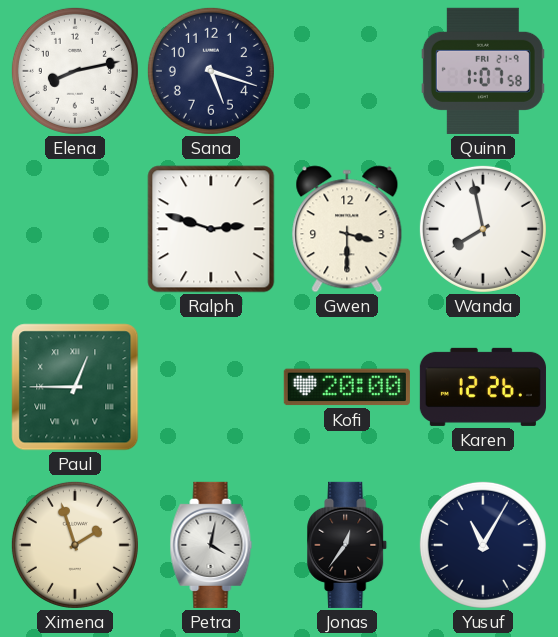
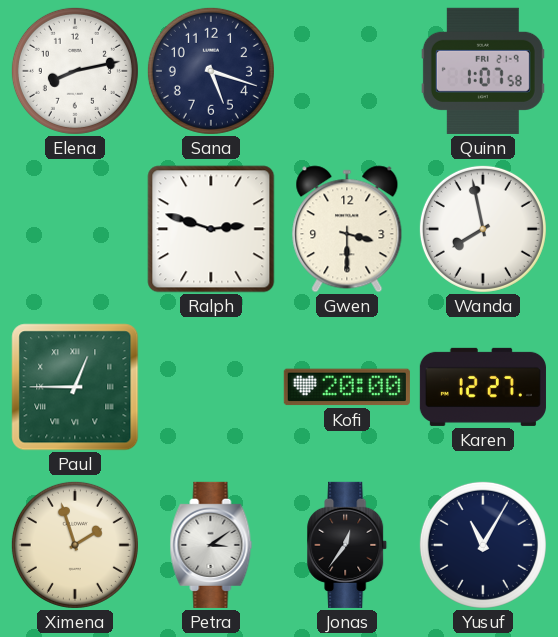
Karen: 12:26 -> 12:27
Petra: 4:02 -> 3:09
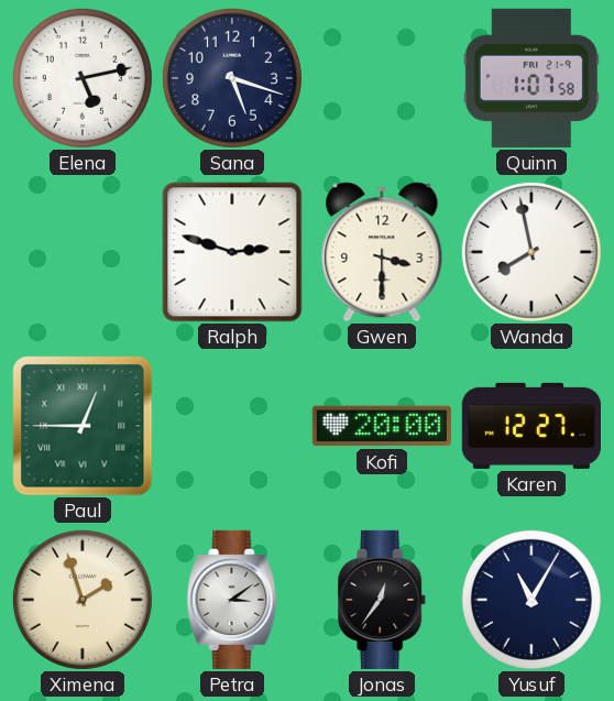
Elena: 8:13 -> 5:13
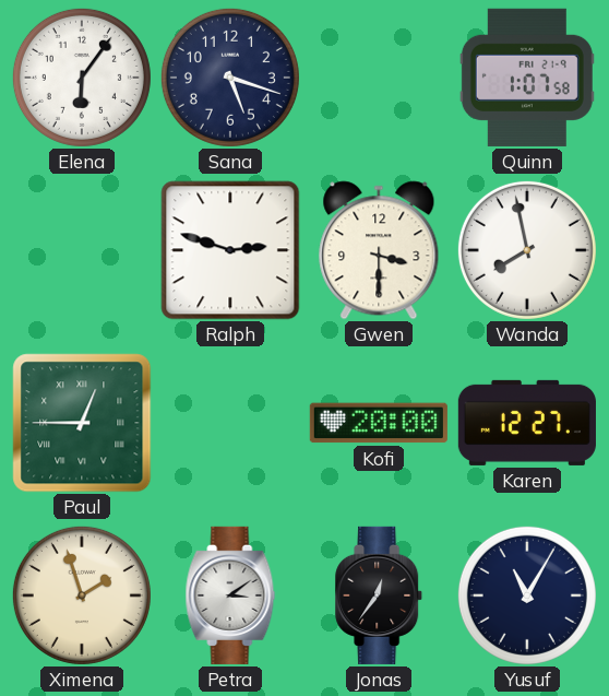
Elena: 5:13 -> 6:06
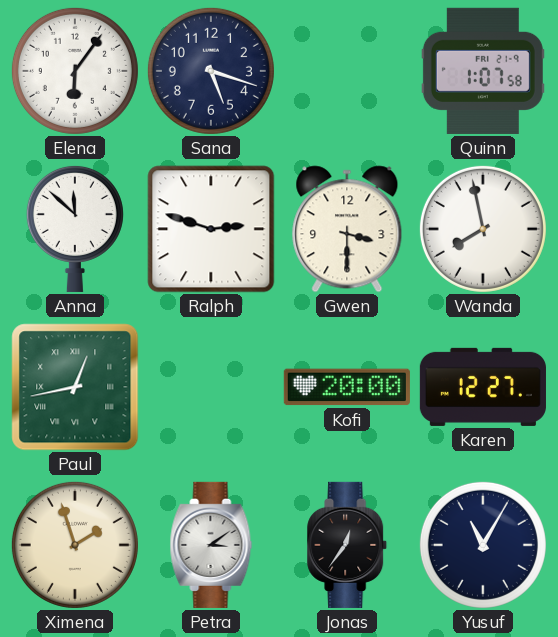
Anna: none -> 11:52
Paul: 12:45 -> 12:43
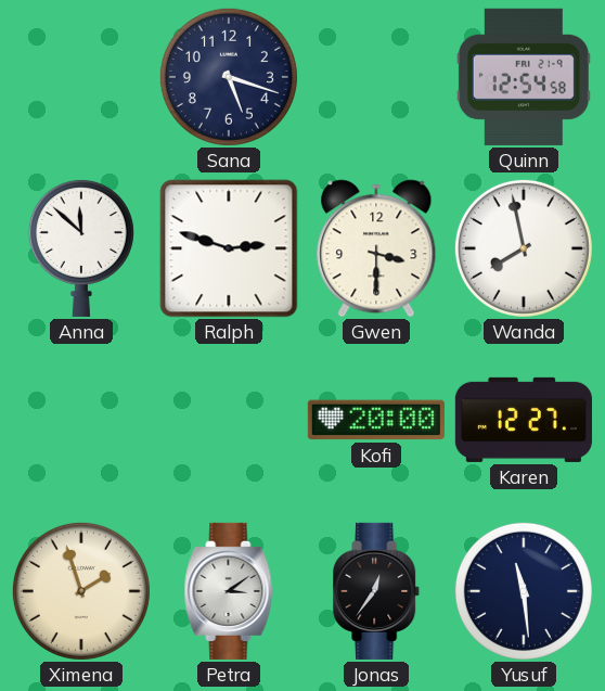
Elena: 6:06 -> none
Quinn: 1:07 -> 12:54
Paul: 12:43 -> none
Yusuf: 11:05 -> 11:29
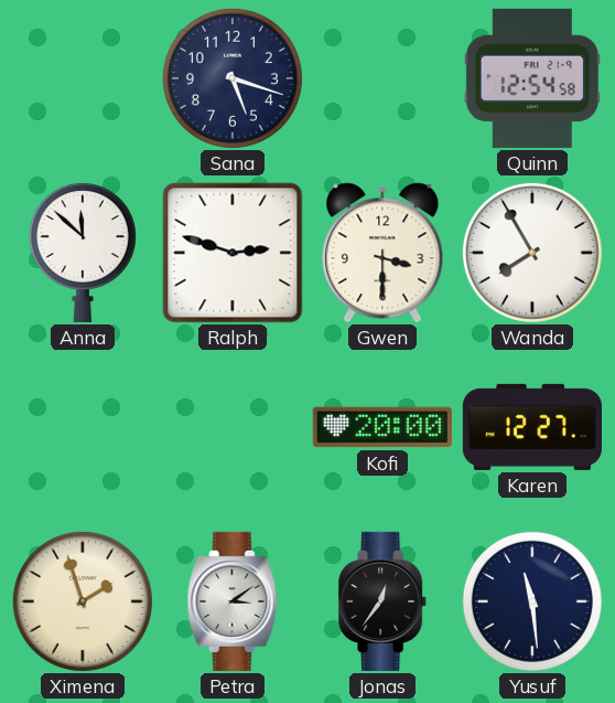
Wanda: 7:58 -> 7:55
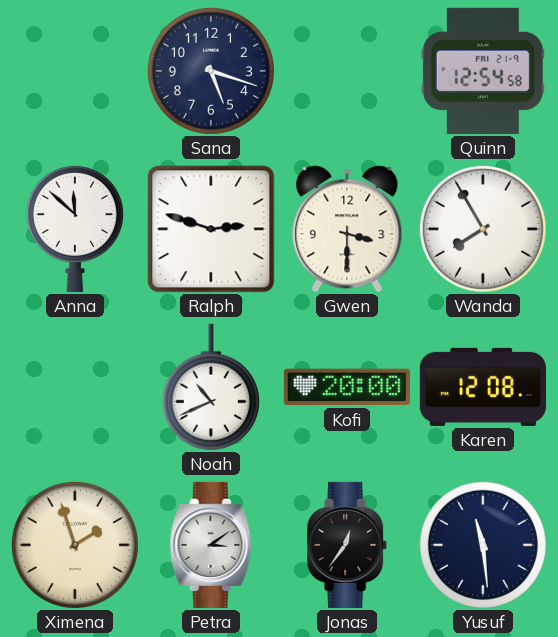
Noah: none -> 10:41
Karen: 12:27 -> 12:08
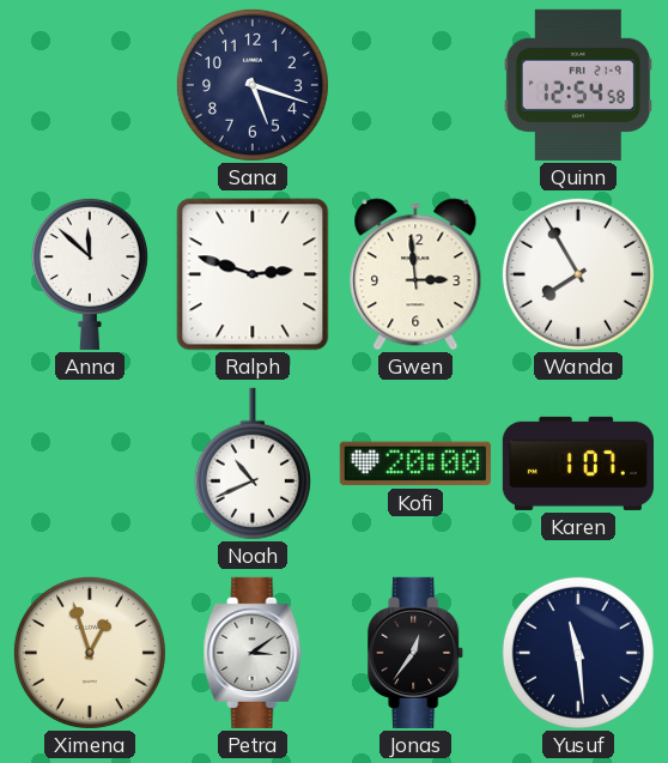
Gwen: 3:30 -> 2:59
Karen: 12:08 -> 1:07
Ximena: 1:57 -> 12:57
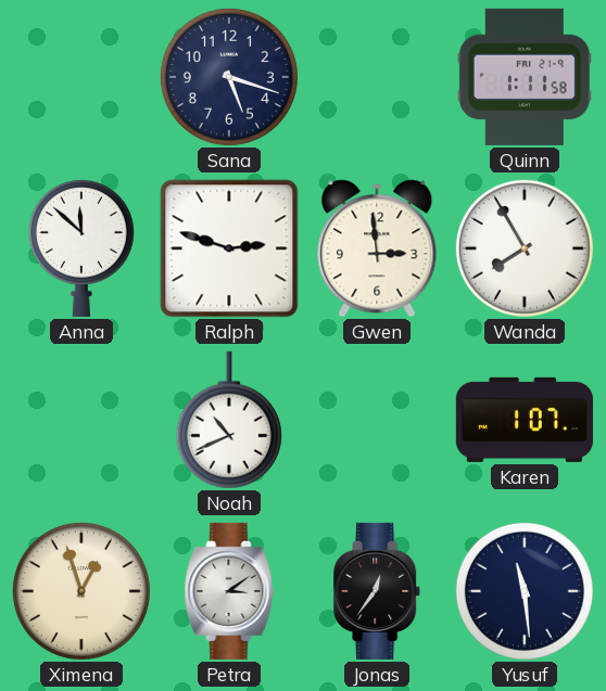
Quinn: 12:54 -> 1:11
Kofi: 20:00 -> none
